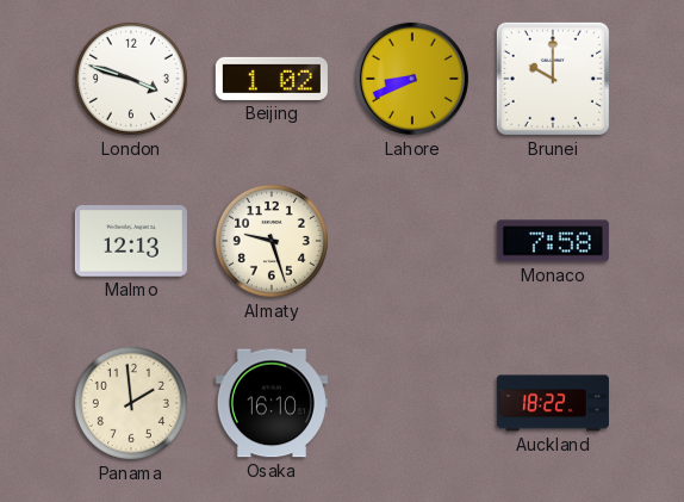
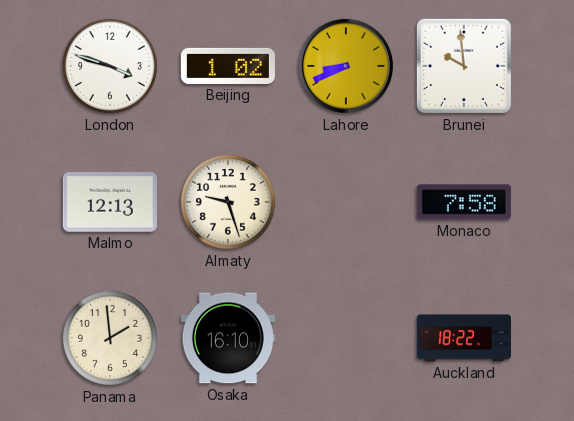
Brunei: 10:00 -> 9:59
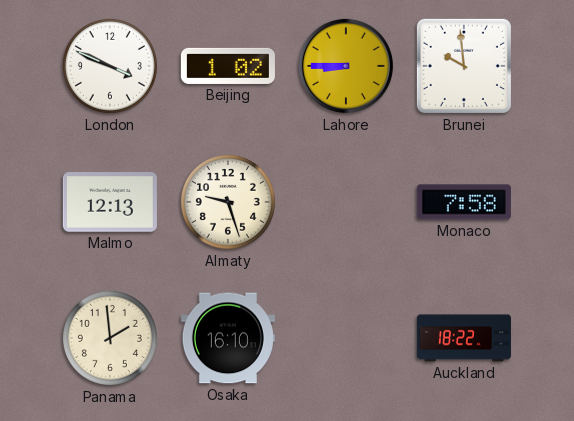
London: 3:48 -> 3:49
Lahore: 8:41 -> 8:45
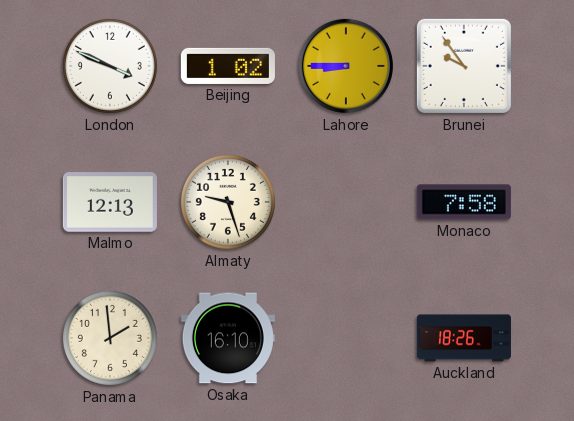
Brunei: 9:59 -> 9:54
Auckland: 18:22 -> 18:26
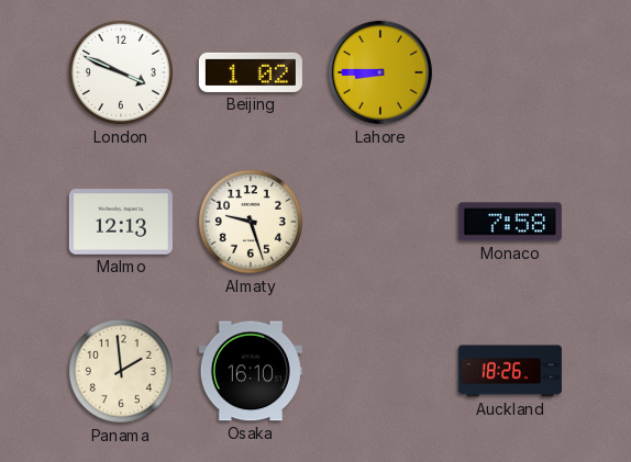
Brunei: 9:54 -> none
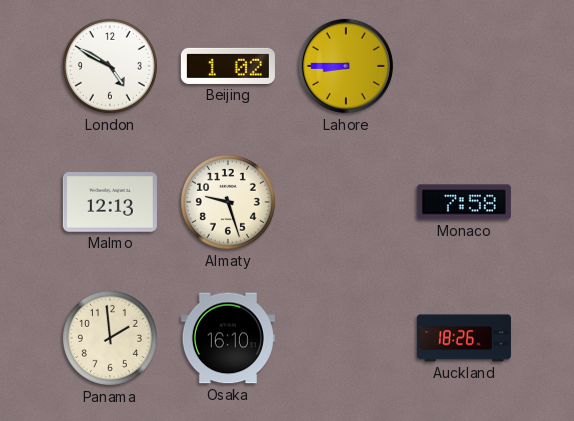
London: 3:49 -> 4:50
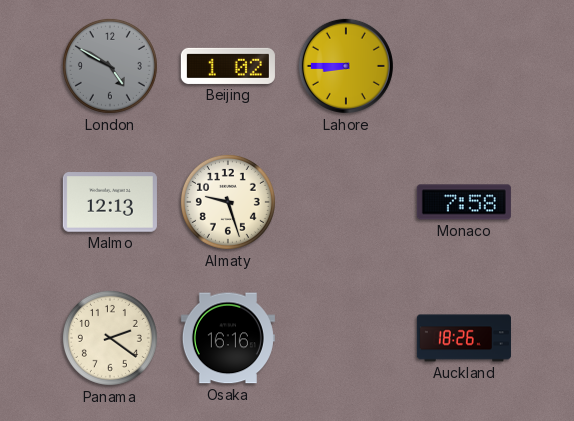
London dial: white -> grey
Panama: 1:59 -> 2:21
Osaka: 16:10 -> 16:16
